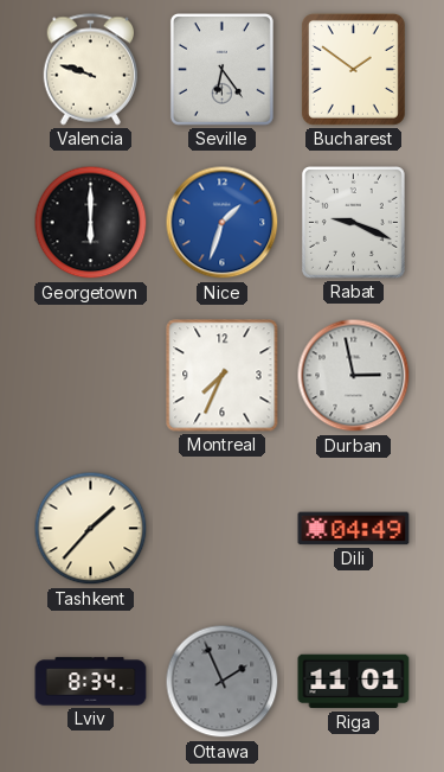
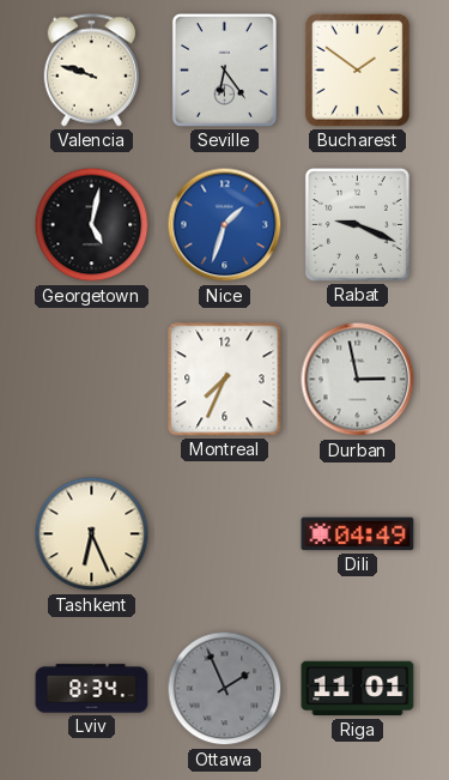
Georgetown: 6:00 -> 5:02
Tashkent: 1:37 -> 6:26
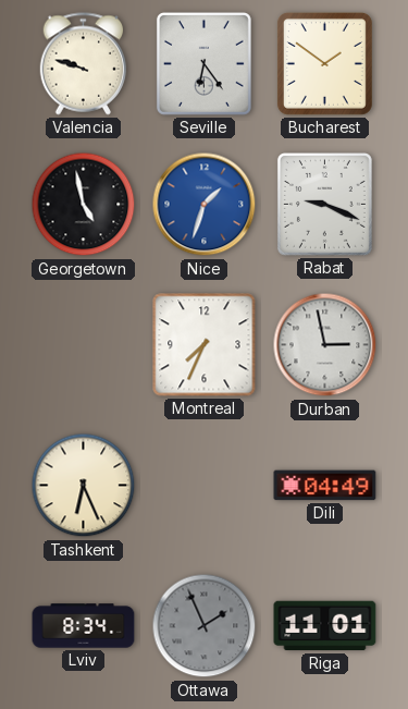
Georgetown: 5:02 -> 4:58
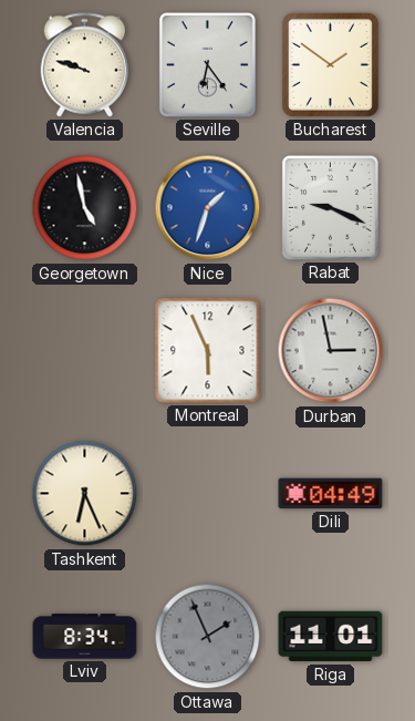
Montreal: 7:34 -> 5:56
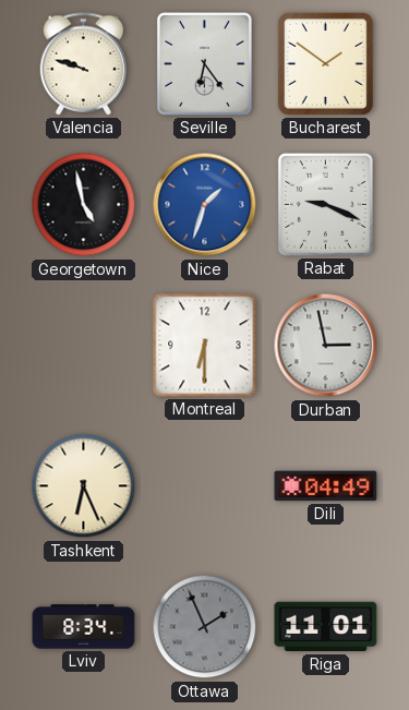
Montreal: 5:56 -> 6:30
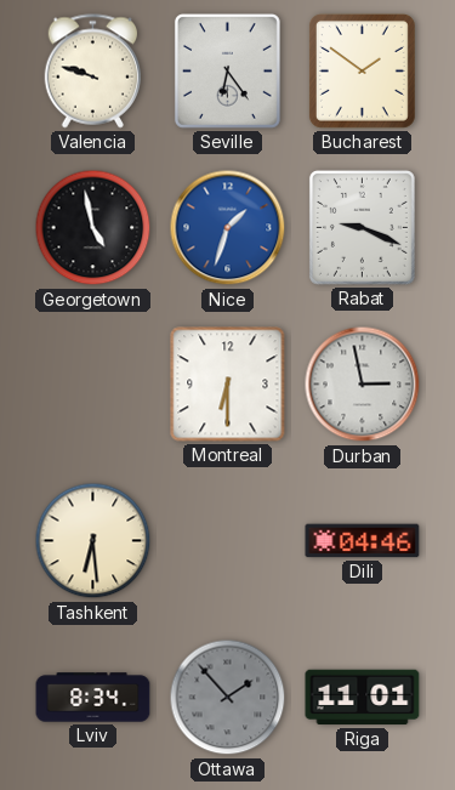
Tashkent: 6:26 -> 6:29
Dili: 04:49 -> 04:46
Ottawa: 1:56 -> 1:53
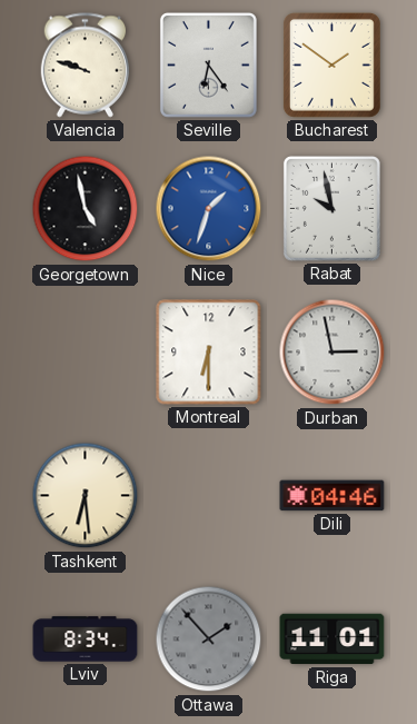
Rabat: 9:19 -> 9:58
